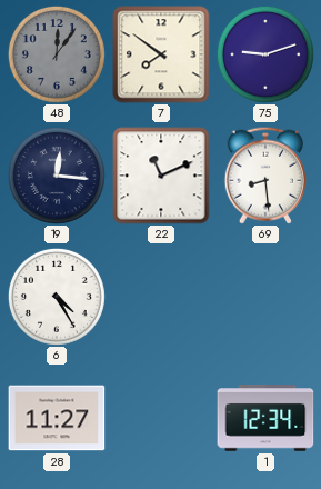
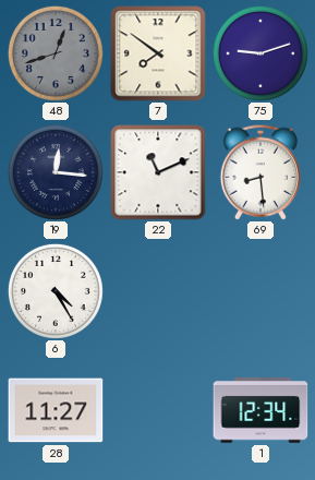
48: 12:06 -> 12:42
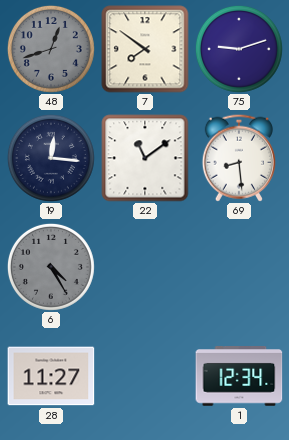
22: 11:11 -> 11:09
6 dial: white -> grey
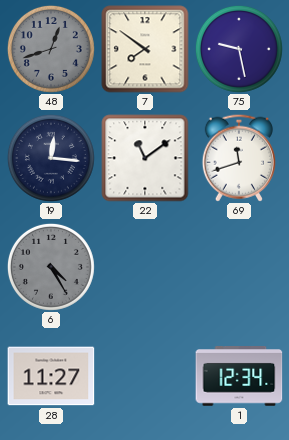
75: 9:12 -> 9:28
69: 8:29 -> 11:42
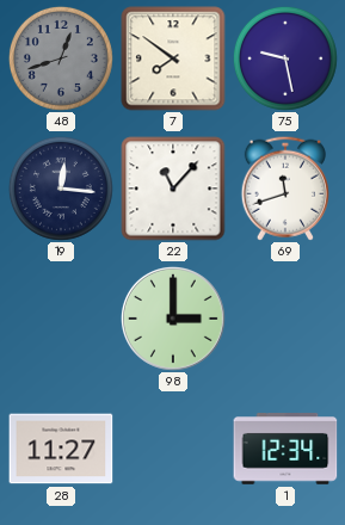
22: 11:09 -> 11:07
6: 4:25 -> none
98: none -> 3:00
